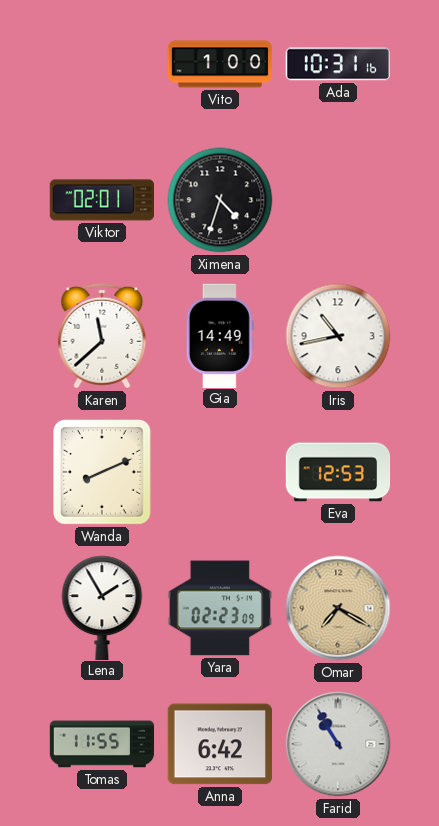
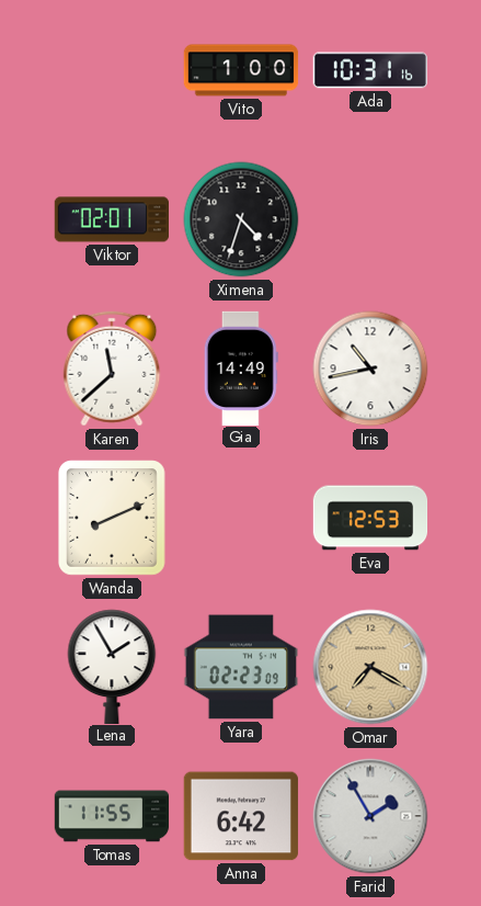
Farid: 10:55 -> 1:55
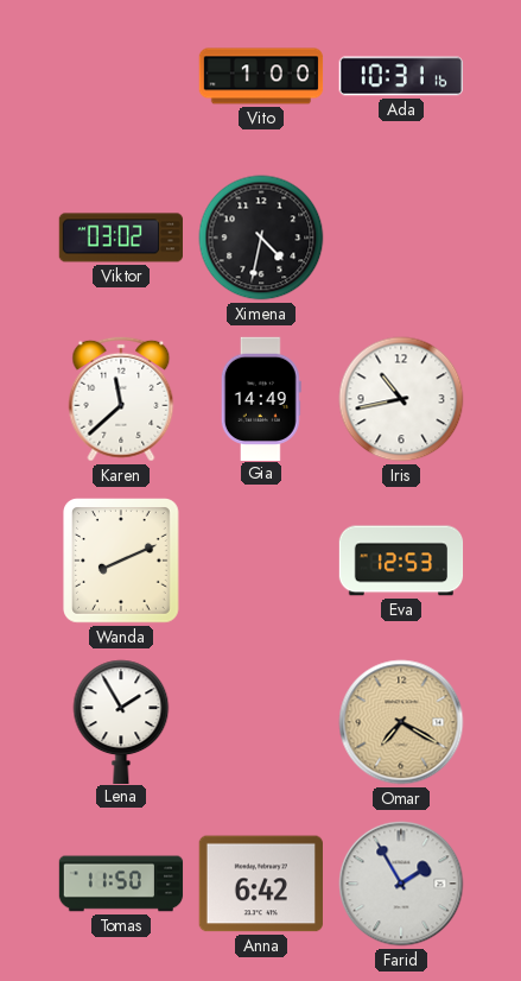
Viktor: 02:01 -> 03:02
Ximena: 4:33 -> 4:32
Yara: 02:23 -> none
Tomas: 11:55 -> 11:50
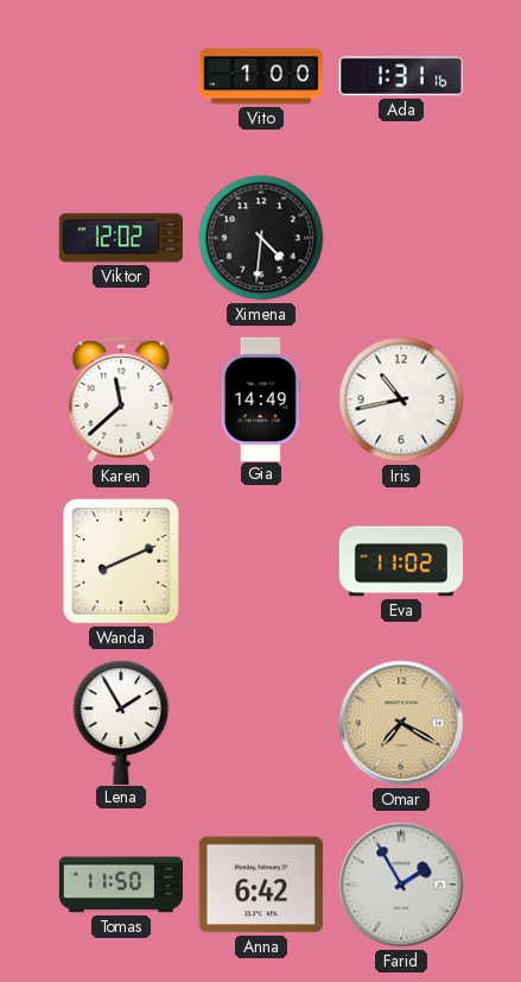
Ada: 10:31 -> 1:31
Viktor: 03:02 -> 12:02
Ximena: 4:32 -> 4:31
Eva: 12:53 -> 11:02
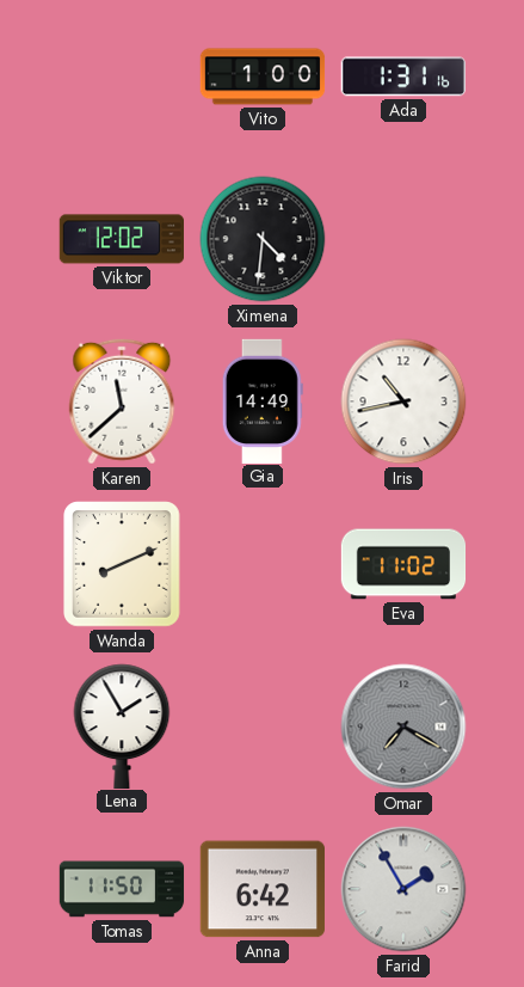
Omar dial: champagne -> grey
